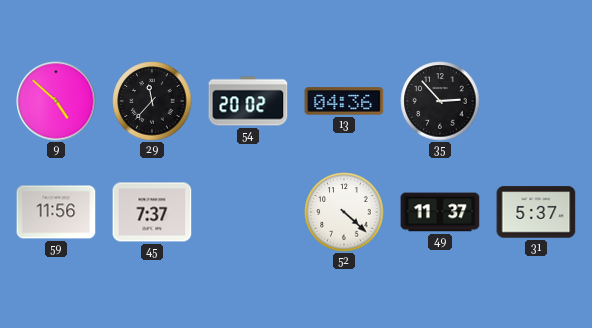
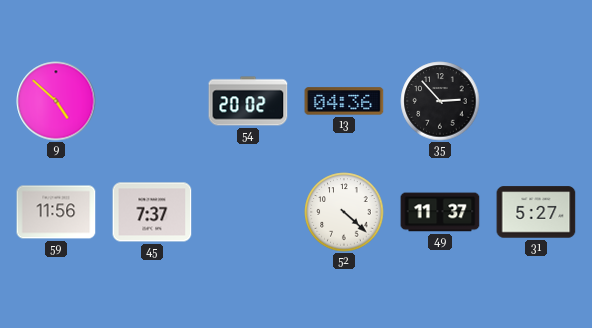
29: 11:37 -> none
31: 5:37 -> 5:27
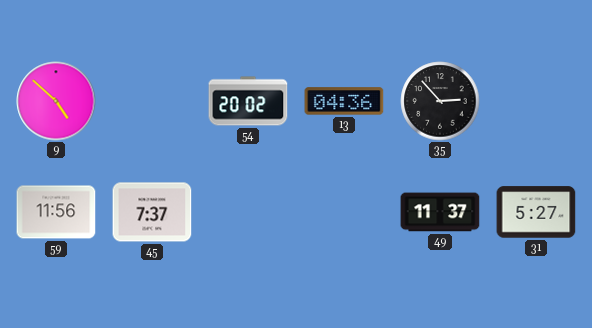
52: 4:22 -> none
